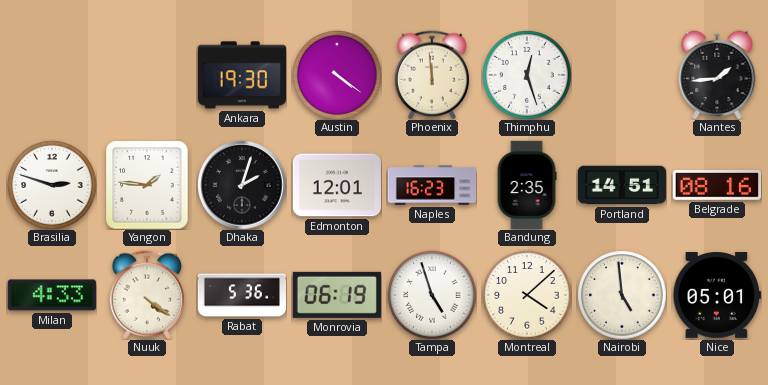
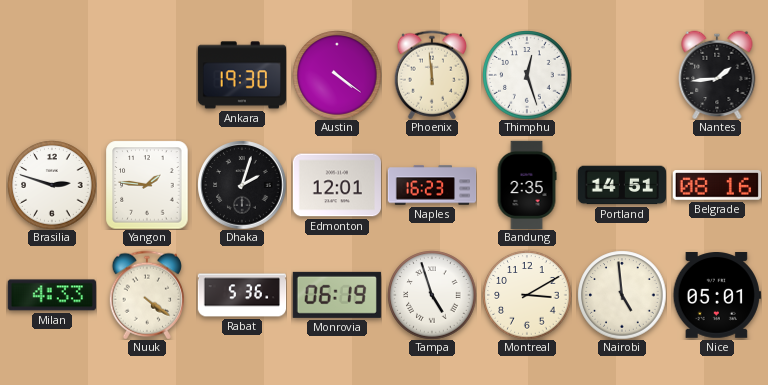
Montreal: 4:08 -> 3:10
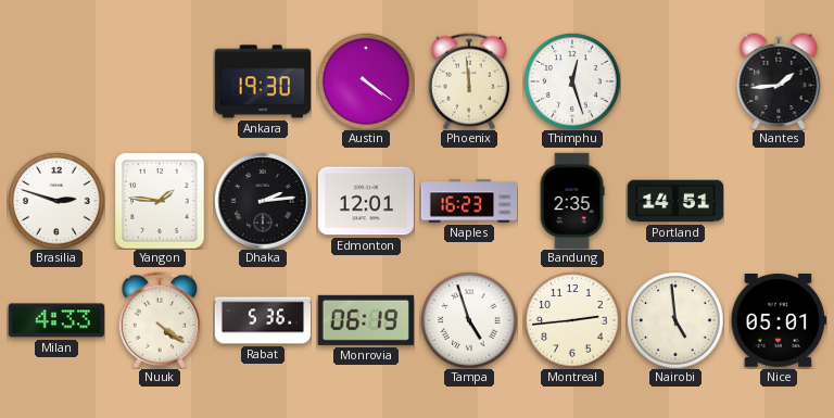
Dhaka: 2:03 -> 2:14
Belgrade: 08:16 -> none
Montreal: 3:10 -> 2:44
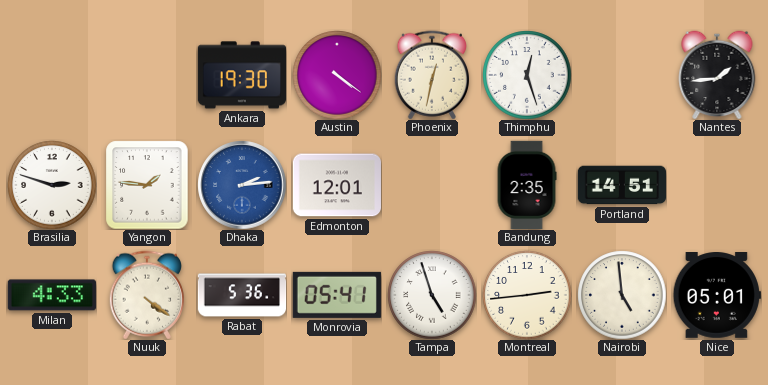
Phoenix: 11:59 -> 12:32
Dhaka dial: black -> blue
Naples: 16:23 -> none
Monrovia: 06:19 -> 05:41
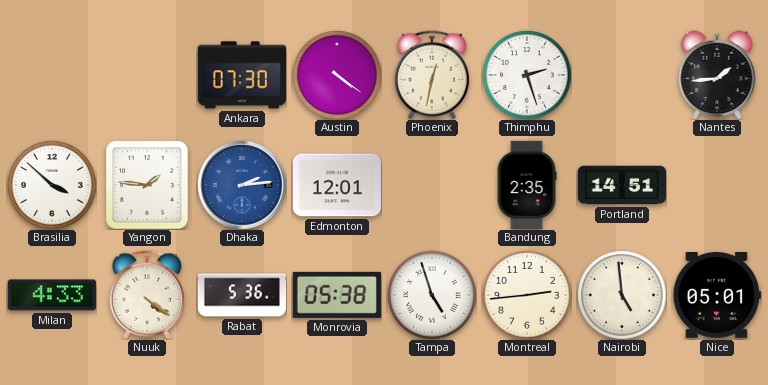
Ankara: 19:30 -> 07:30
Thimphu: 12:27 -> 2:27
Brasilia: 2:48 -> 3:52
Monrovia: 05:41 -> 05:38
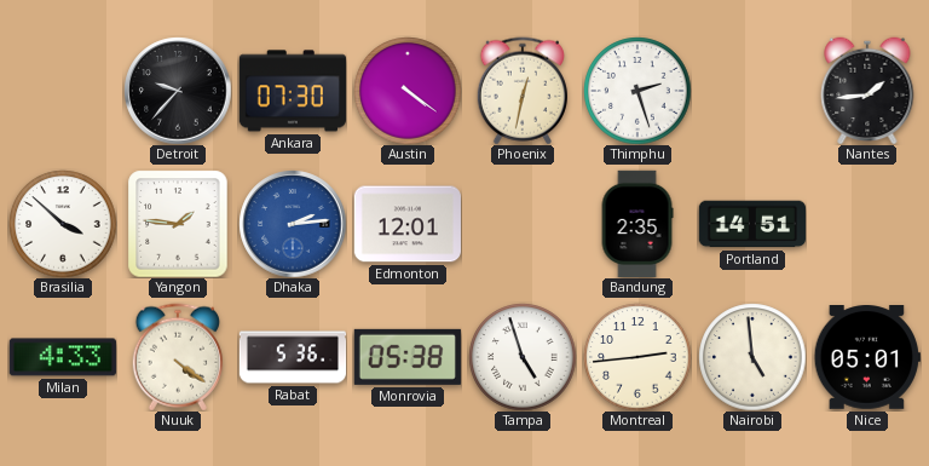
Detroit: none -> 9:37
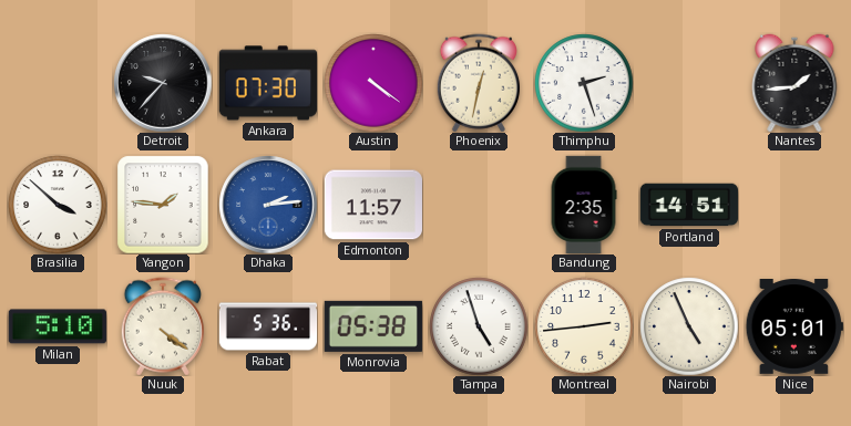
Edmonton: 12:01 -> 11:57
Milan: 4:33 -> 5:10
Nairobi: 4:59 -> 4:56
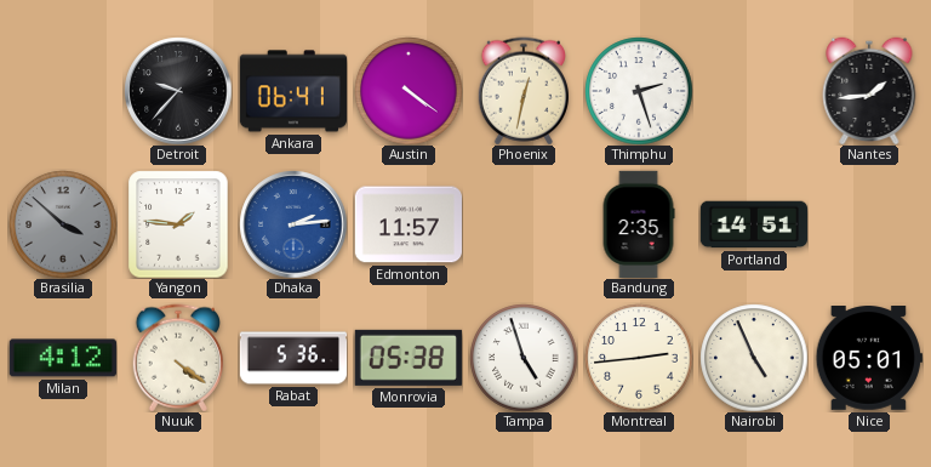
Ankara: 07:30 -> 06:41
Brasilia dial: white -> grey
Milan: 5:10 -> 4:12
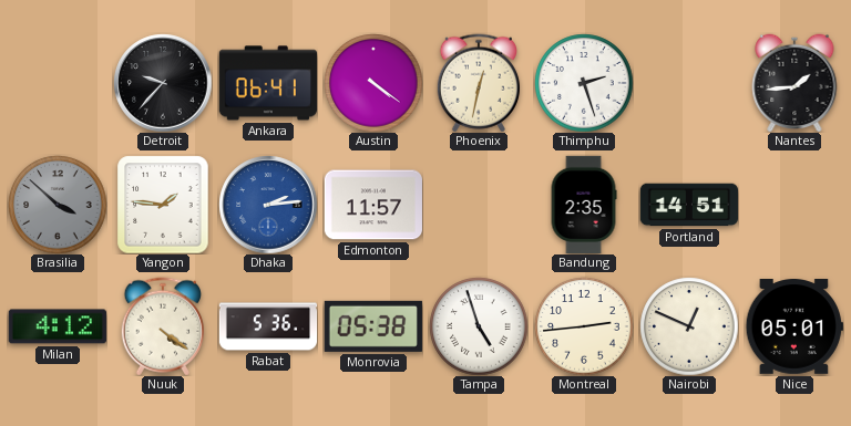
Nairobi: 4:56 -> 12:49
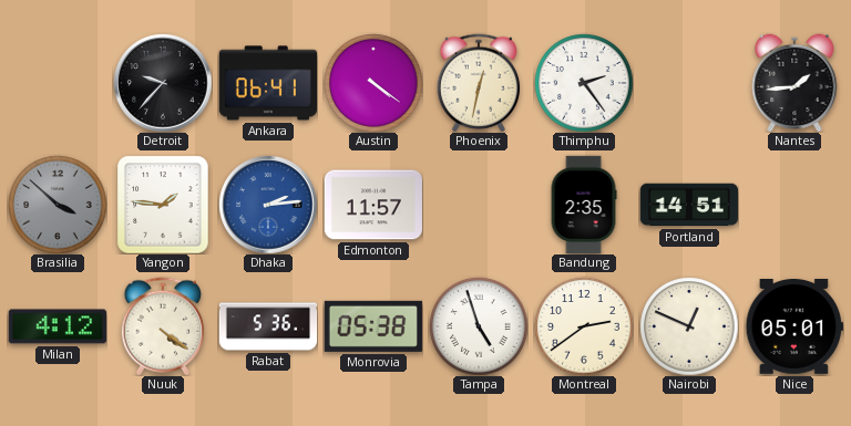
Thimphu: 2:27 -> 2:24
Montreal: 2:44 -> 2:39
